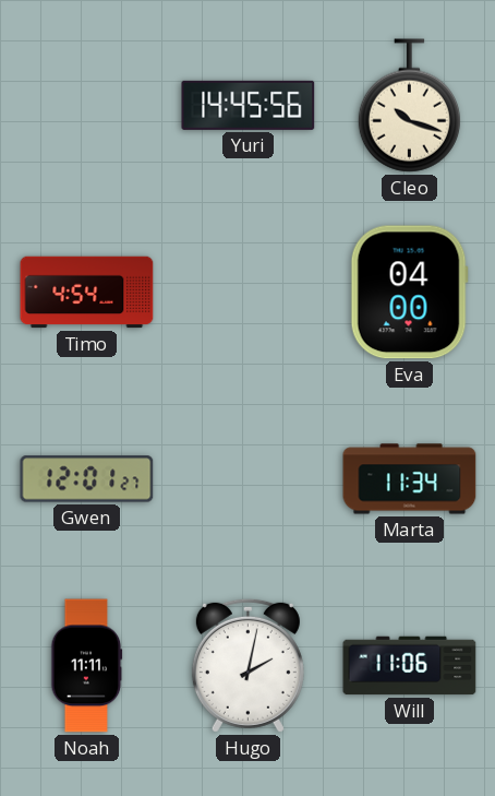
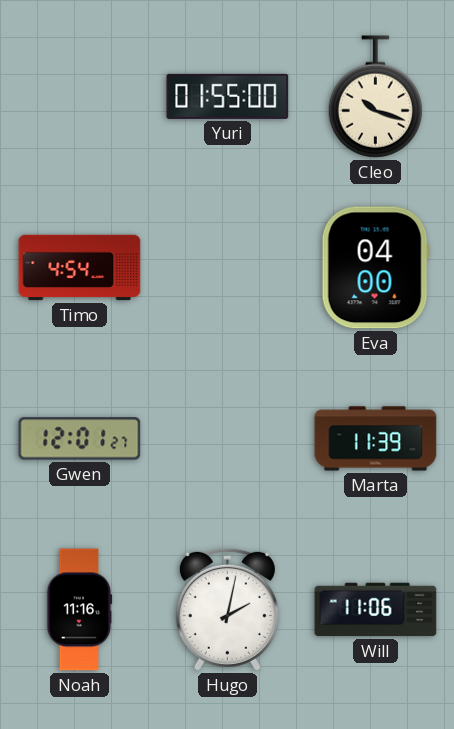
Yuri: 14:45 -> 01:55
Marta: 11:34 -> 11:39
Noah: 11:11 -> 11:16
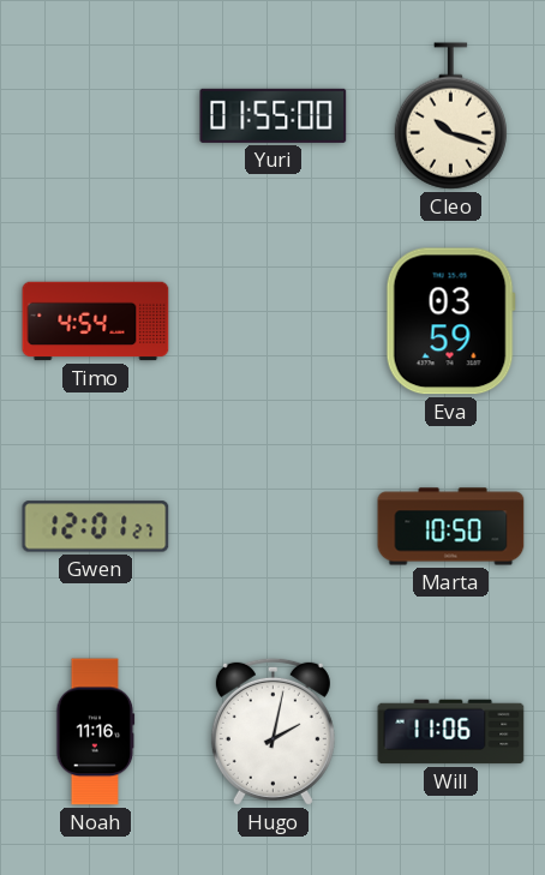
Eva: 04:00 -> 03:59
Marta: 11:39 -> 10:50
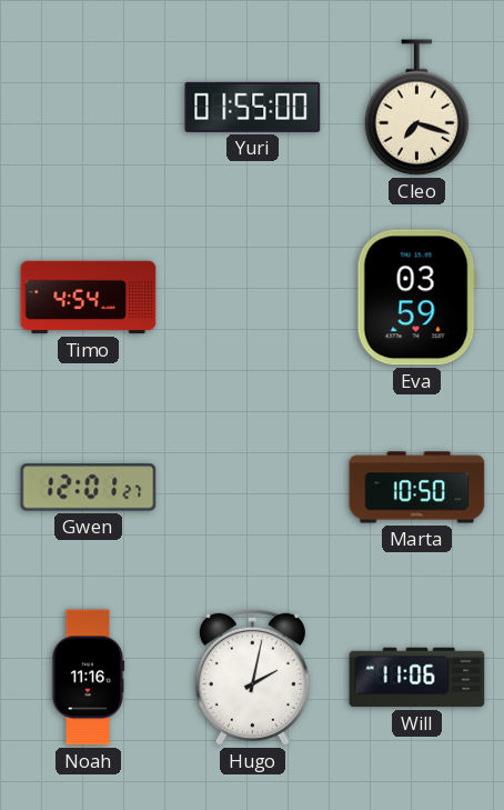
Cleo: 10:18 -> 7:18
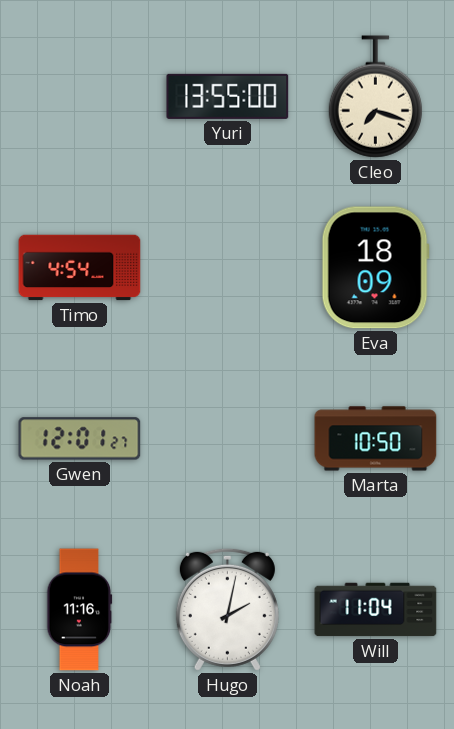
Yuri: 01:55 -> 13:55
Eva: 03:59 -> 18:09
Will: 11:06 -> 11:04
